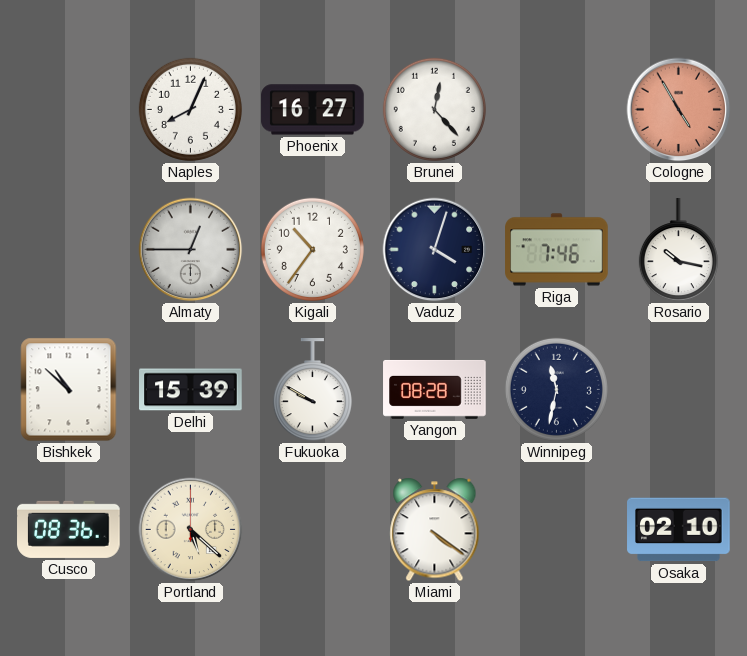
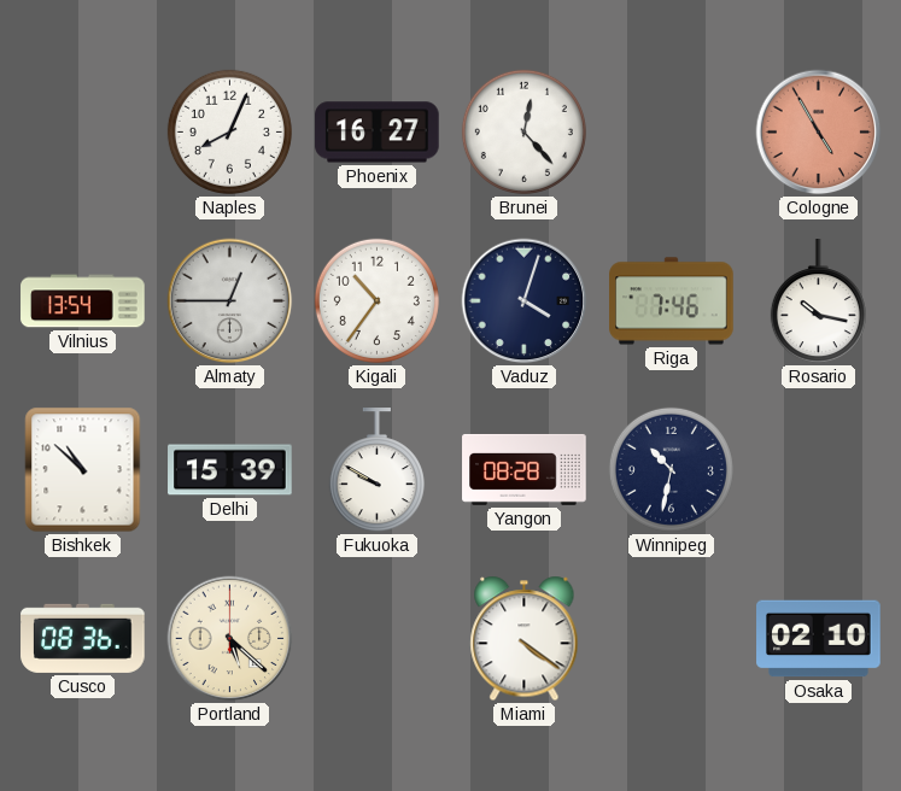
Vilnius: none -> 13:54
Winnipeg: 11:32 -> 10:32
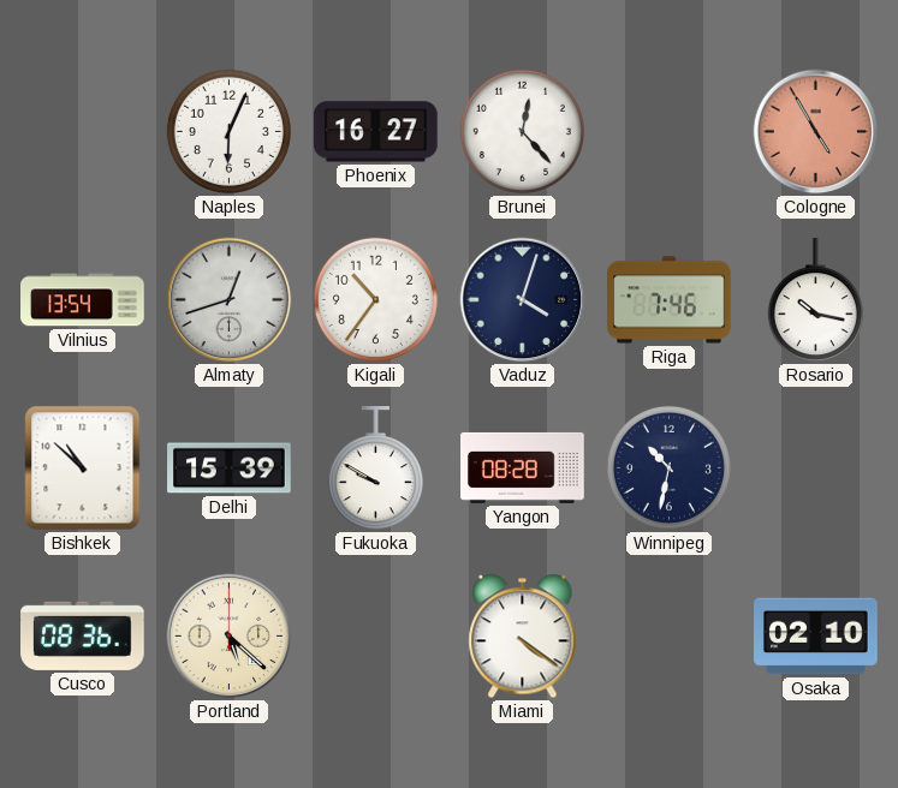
Naples: 8:04 -> 6:04
Almaty: 12:45 -> 12:42
